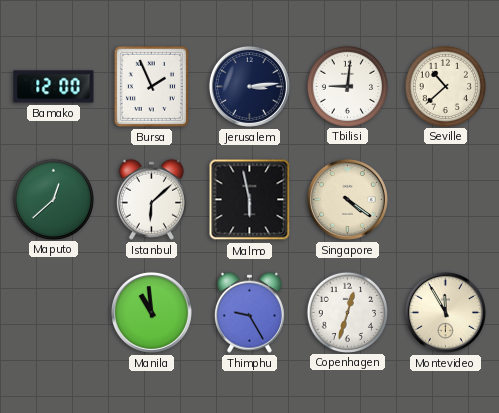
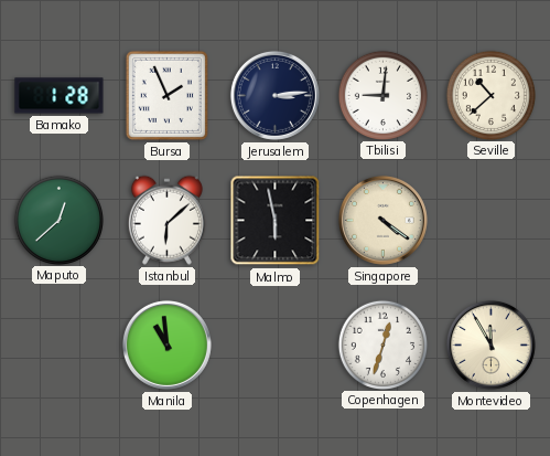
Bamako: 12:00 -> 1:28
Thimphu: 9:25 -> none
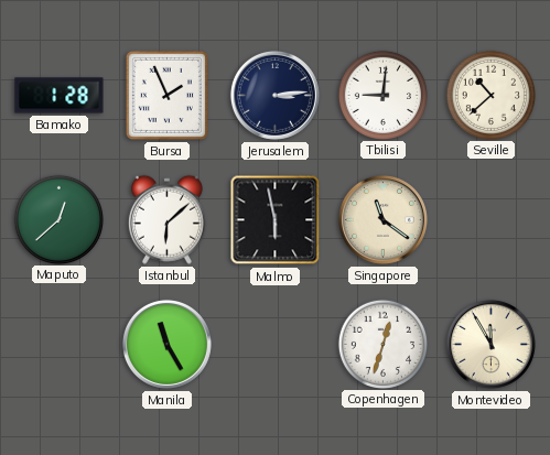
Singapore: 4:21 -> 11:21
Manila: 10:59 -> 11:25
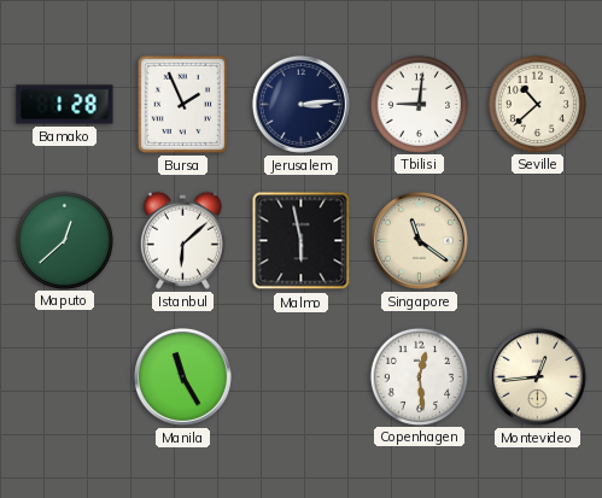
Copenhagen: 12:33 -> 12:29
Montevideo: 11:55 -> 12:44
